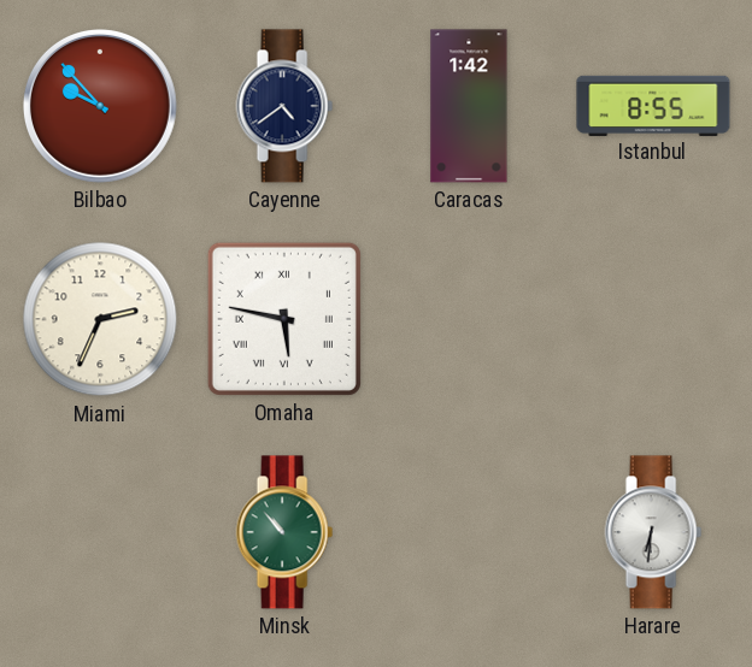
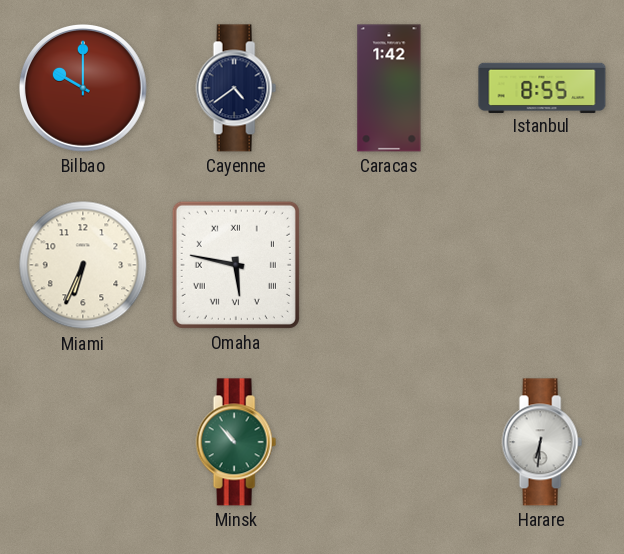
Bilbao: 9:53 -> 10:00
Miami: 2:34 -> 6:34
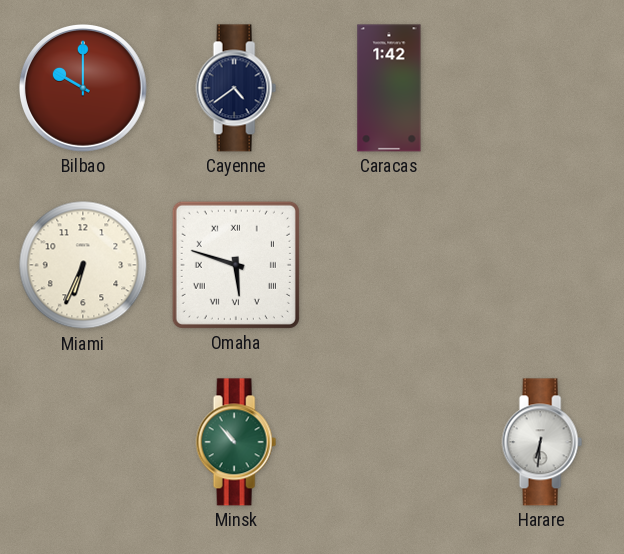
Istanbul: 8:55 -> none
Omaha: 5:47 -> 5:48
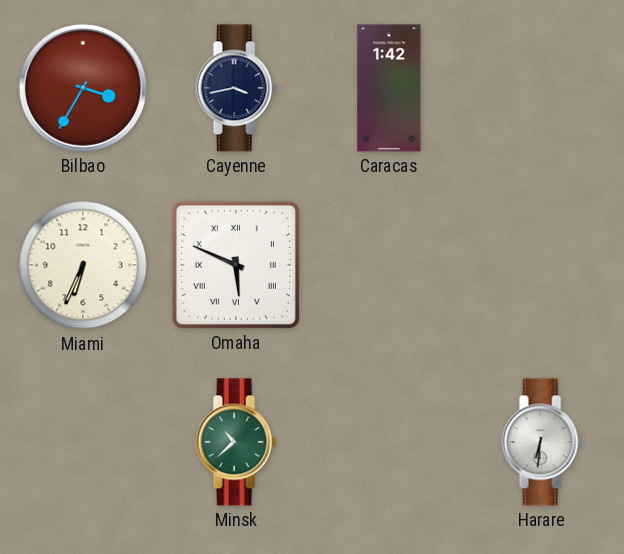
Bilbao: 10:00 -> 3:35
Cayenne: 4:39 -> 3:43
Omaha: 5:48 -> 5:49
Minsk: 10:53 -> 10:38
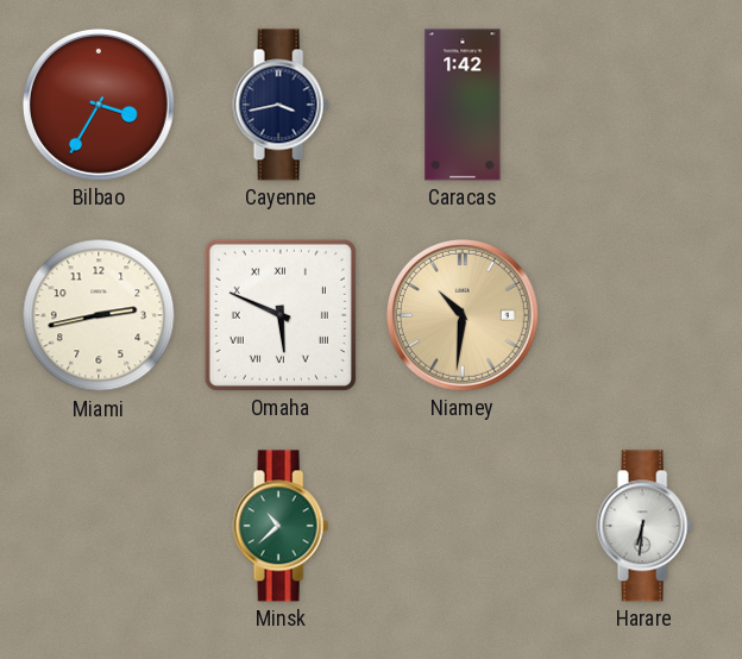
Miami: 6:34 -> 2:43
Niamey: none -> 10:31
